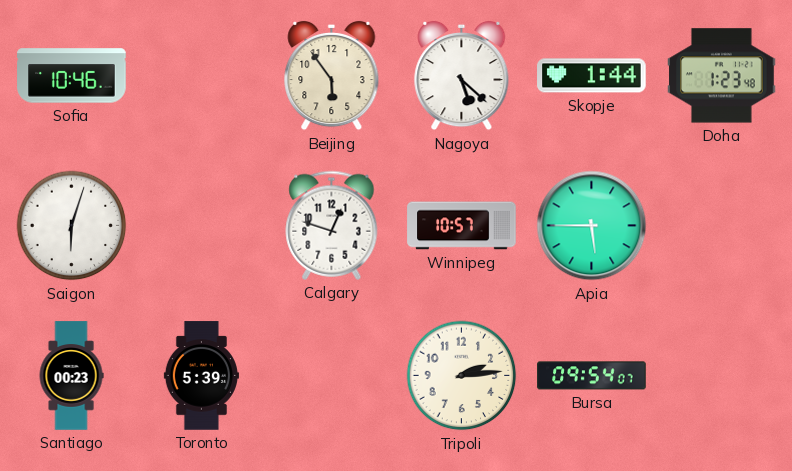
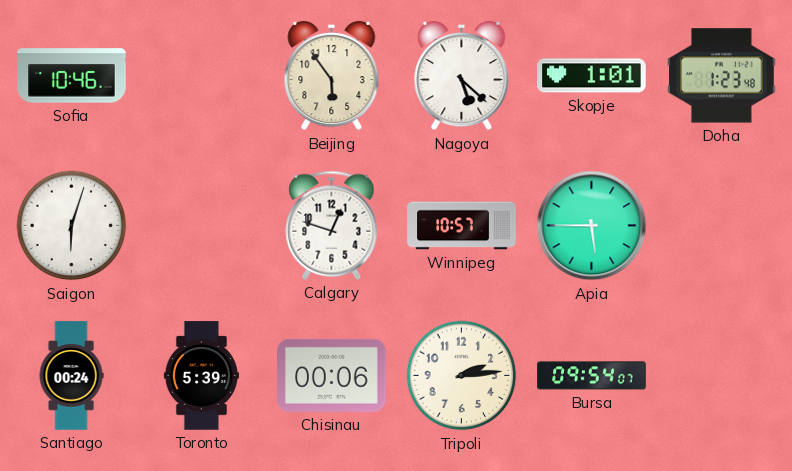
Skopje: 1:44 -> 1:01
Santiago: 00:23 -> 00:24
Chisinau: none -> 00:06
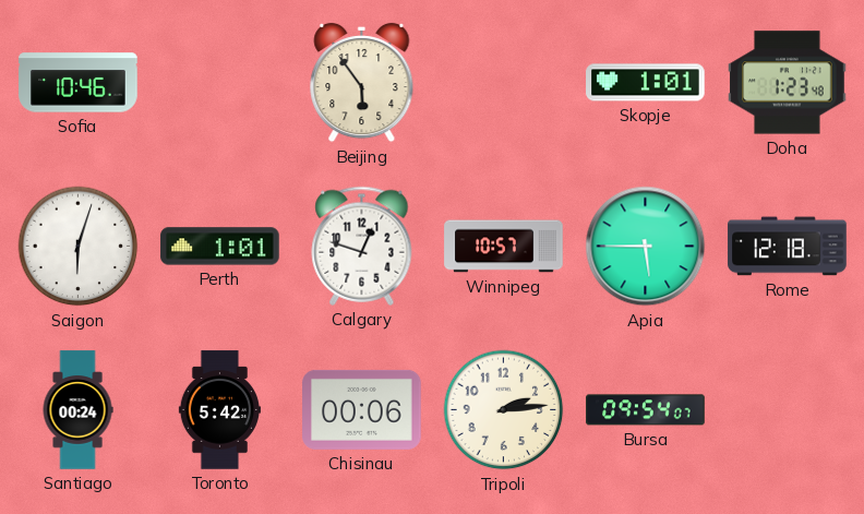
Nagoya: 5:22 -> none
Perth: none -> 1:01
Rome: none -> 12:18
Toronto: 5:39 -> 5:42
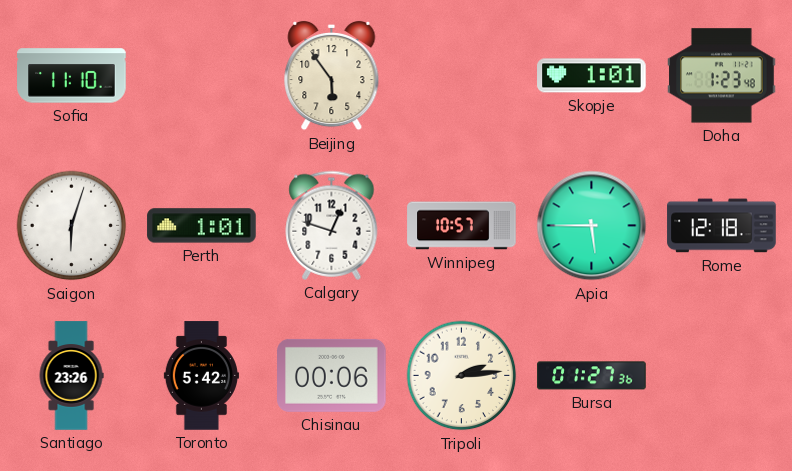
Sofia: 10:46 -> 11:10
Santiago: 00:24 -> 23:26
Bursa: 09:54 -> 01:27
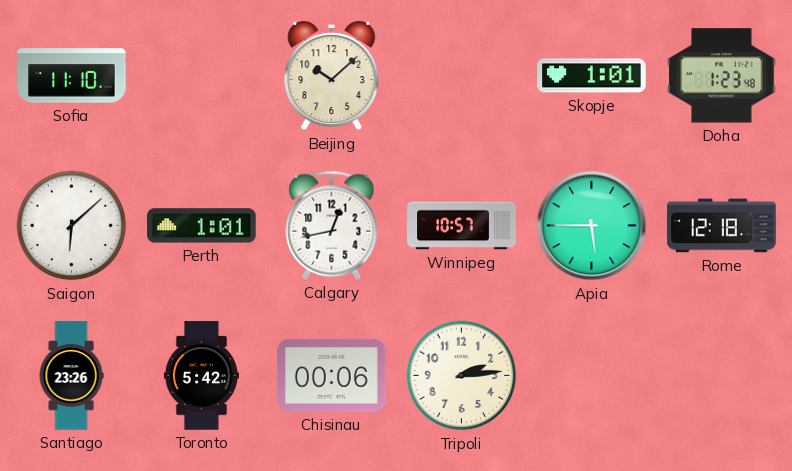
Beijing: 5:54 -> 10:08
Saigon: 6:03 -> 6:08
Calgary: 12:48 -> 12:43
Bursa: 01:27 -> none
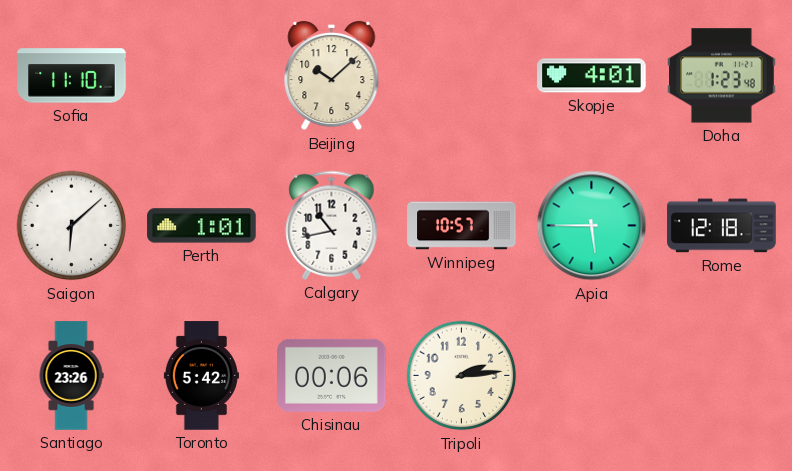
Skopje: 1:01 -> 4:01
Calgary: 12:43 -> 10:43
